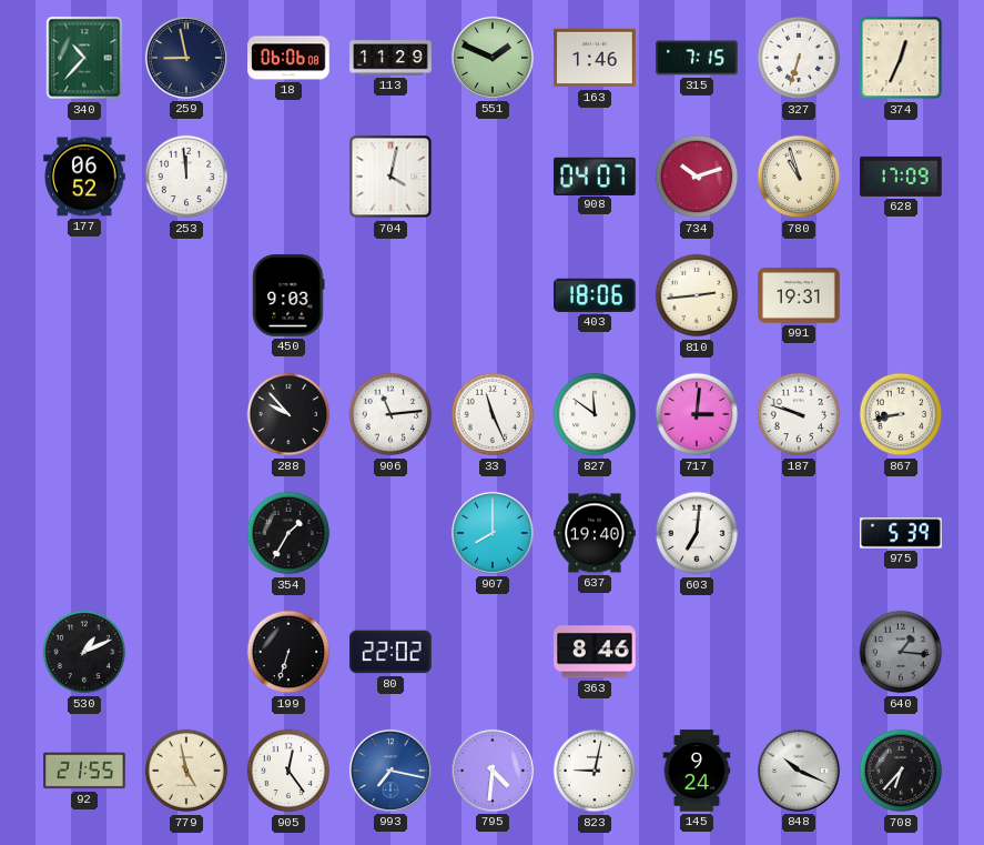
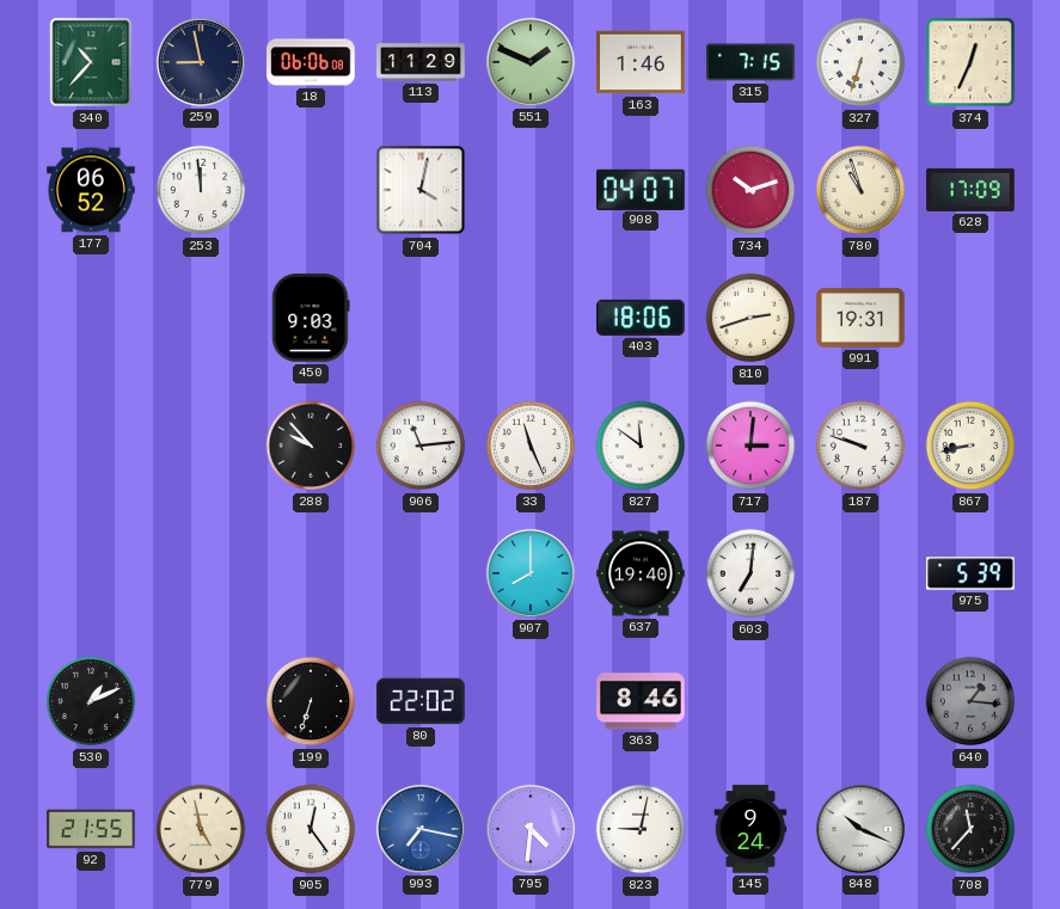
810: 2:44 -> 2:42
354: 1:35 -> none
708: 6:37 -> 11:37
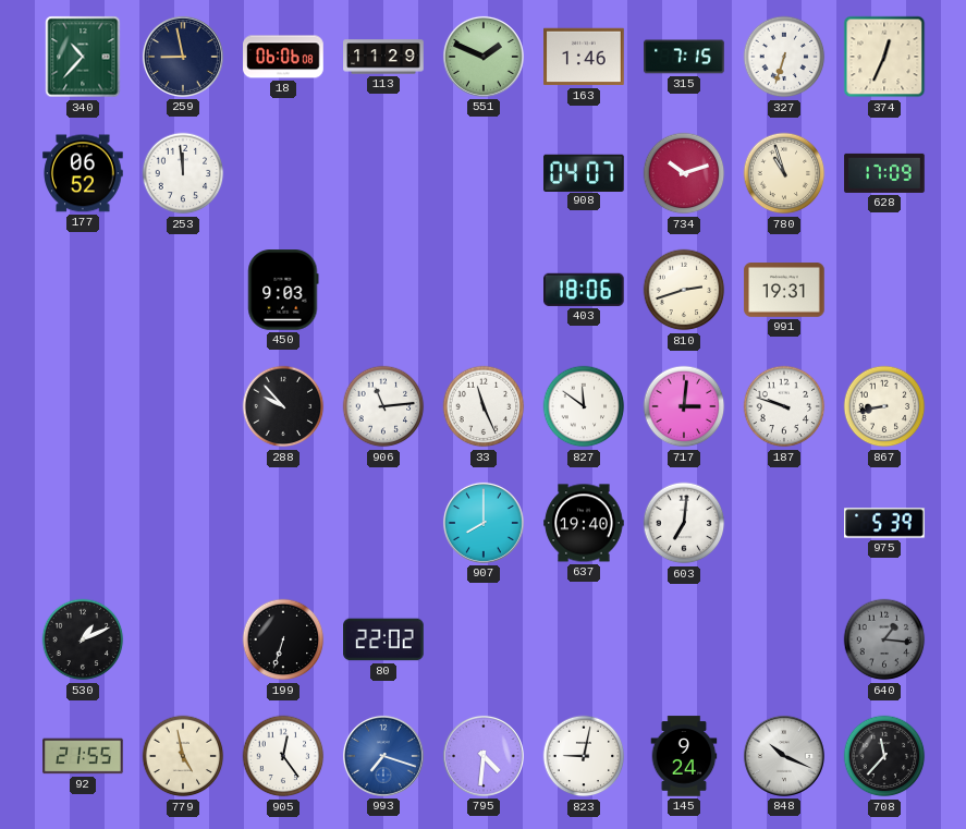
704: 4:02 -> none
363: 8:46 -> none
993: 7:17 -> 7:18
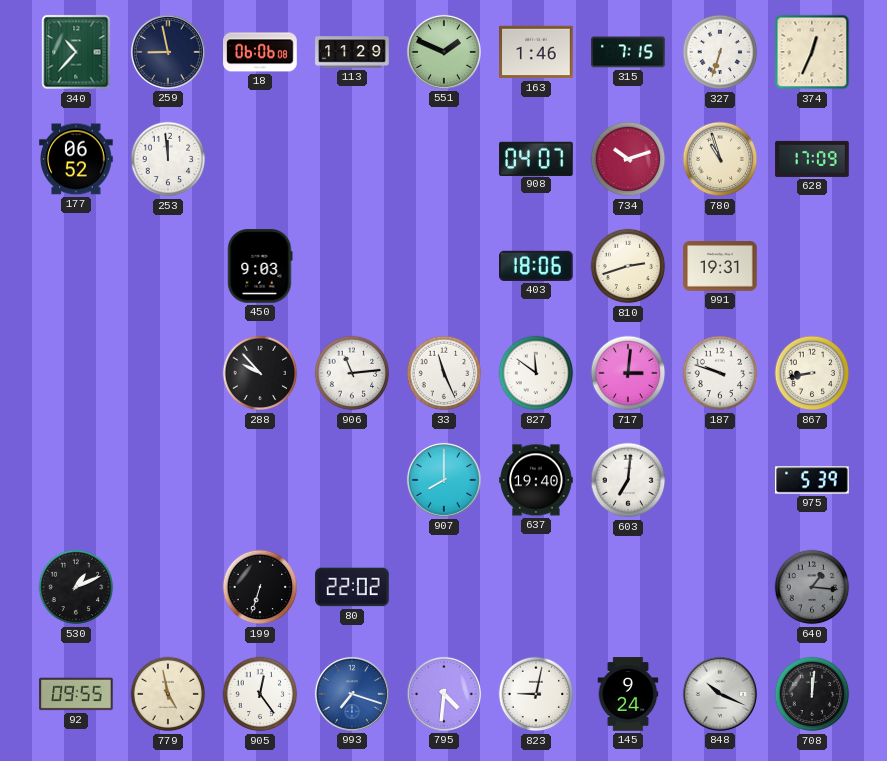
92: 21:55 -> 09:55
708: 11:37 -> 12:01
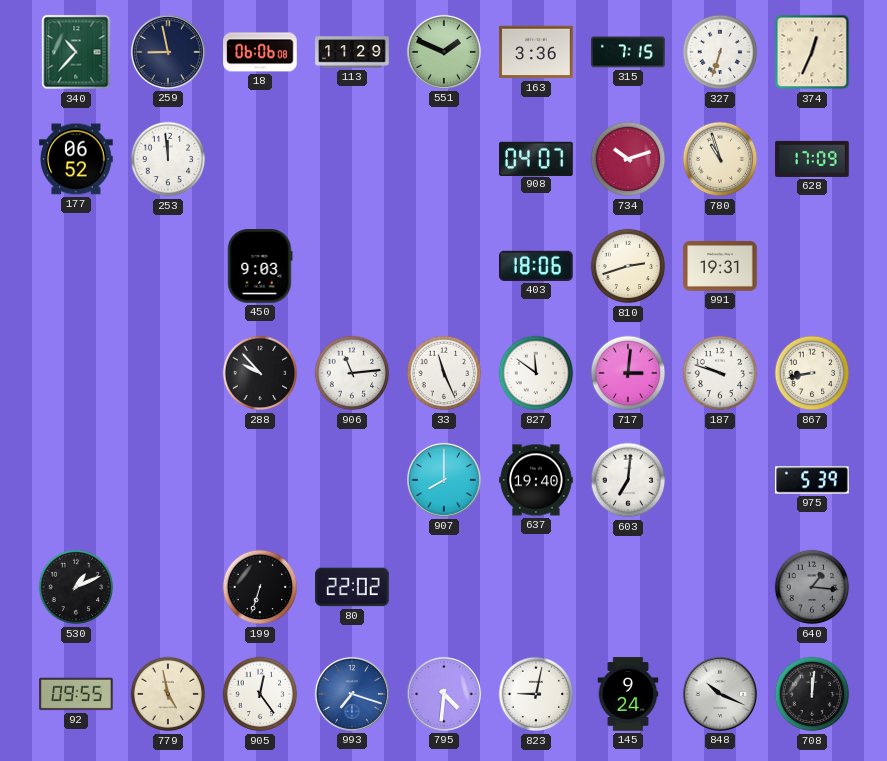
163: 1:46 -> 3:36
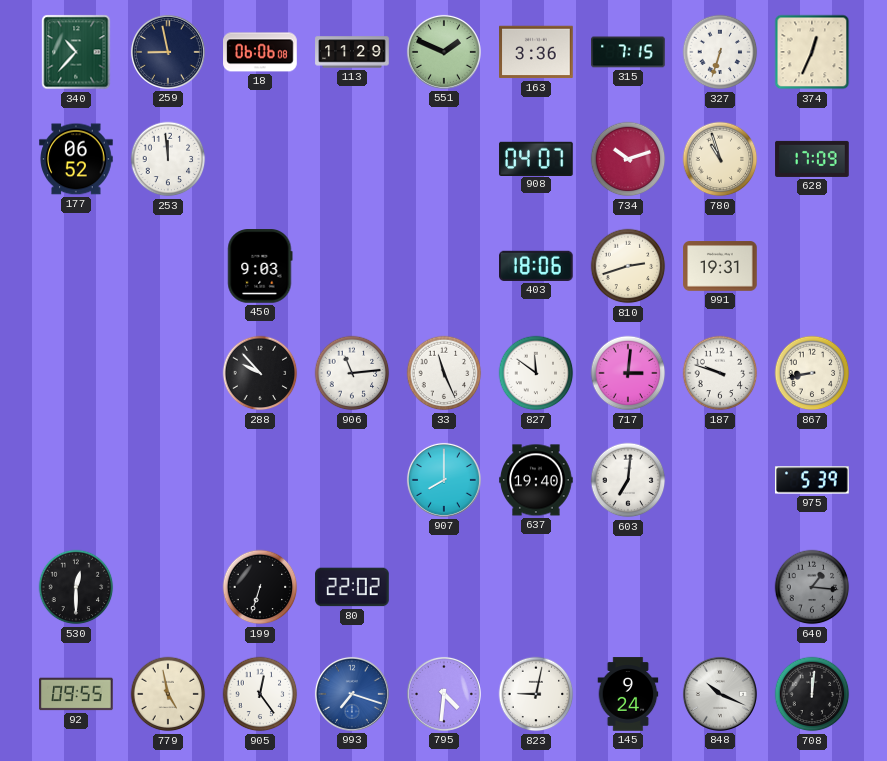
530: 1:11 -> 12:30
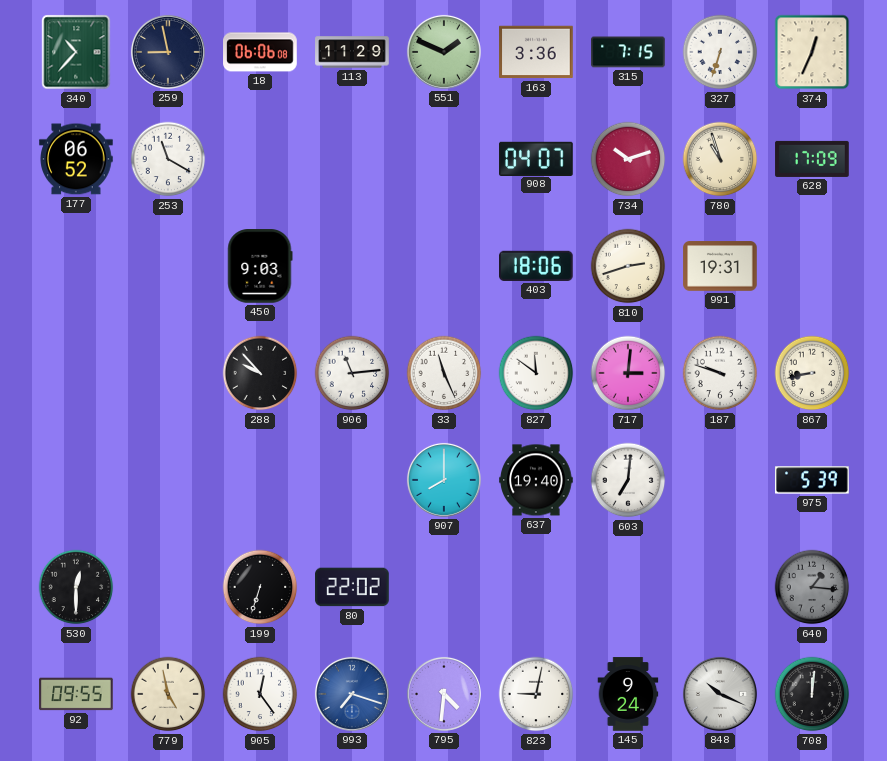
253: 11:59 -> 11:20
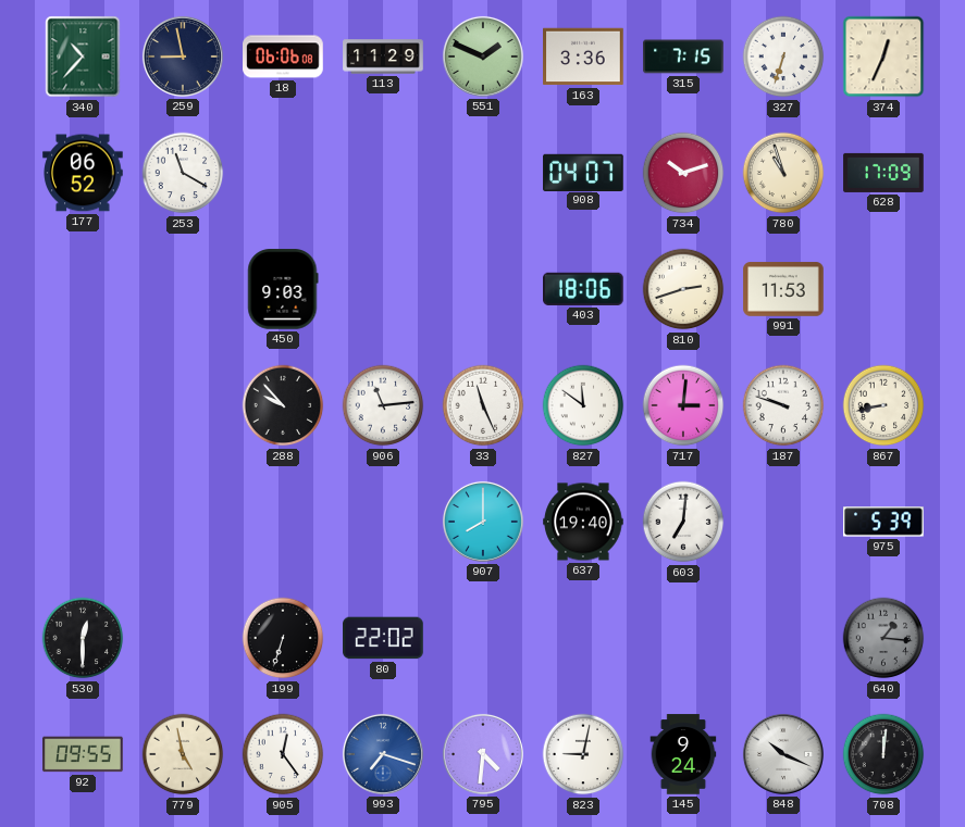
991: 19:31 -> 11:53
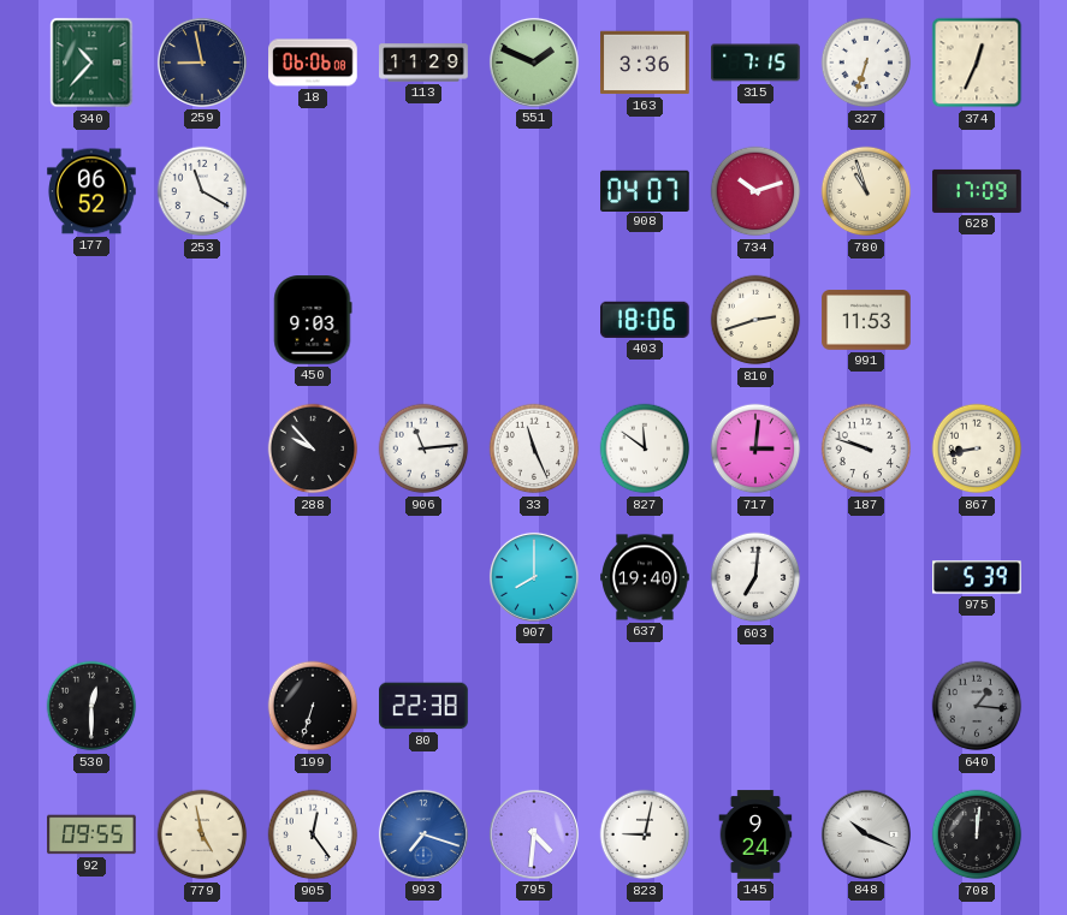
80: 22:02 -> 22:38
